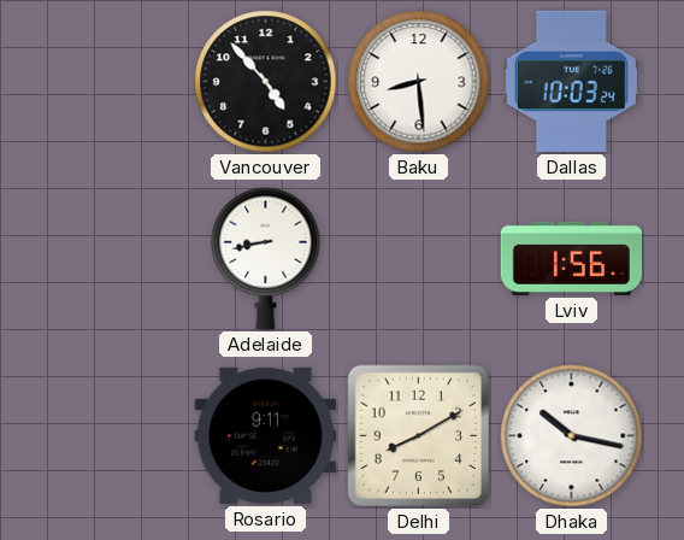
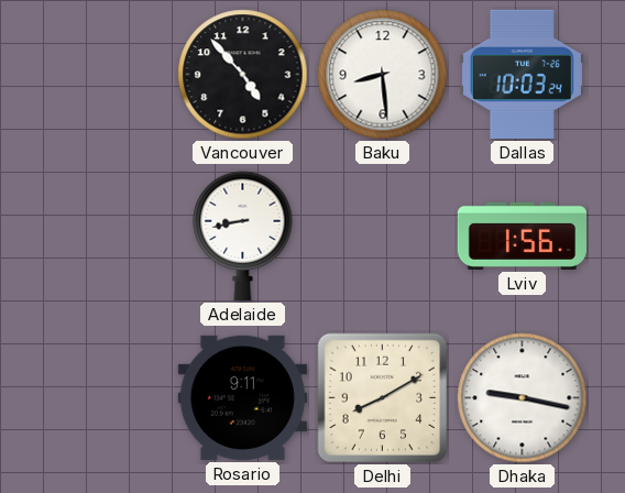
Dhaka: 10:17 -> 9:17
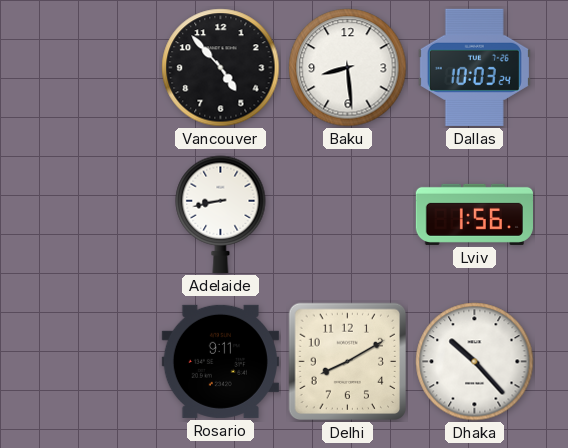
Dhaka: 9:17 -> 10:23
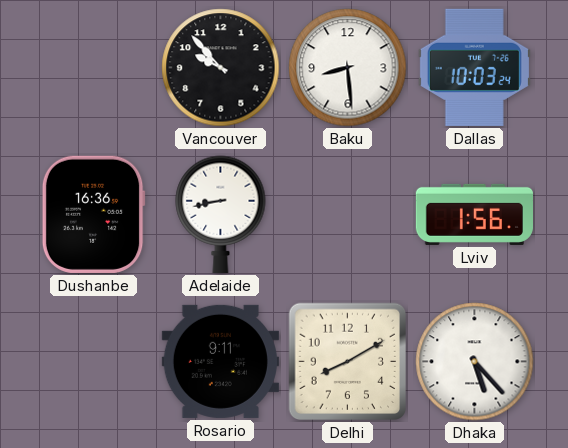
Vancouver: 4:53 -> 9:53
Dushanbe: none -> 16:36
Dhaka: 10:23 -> 5:23
